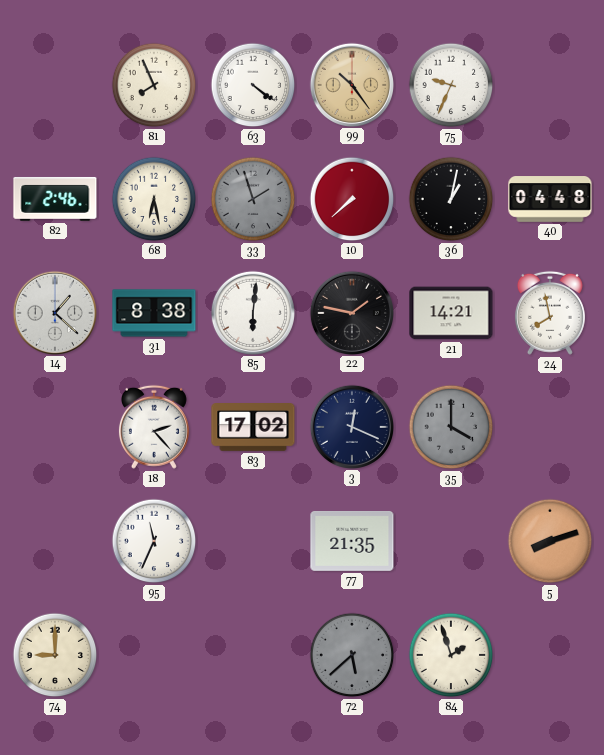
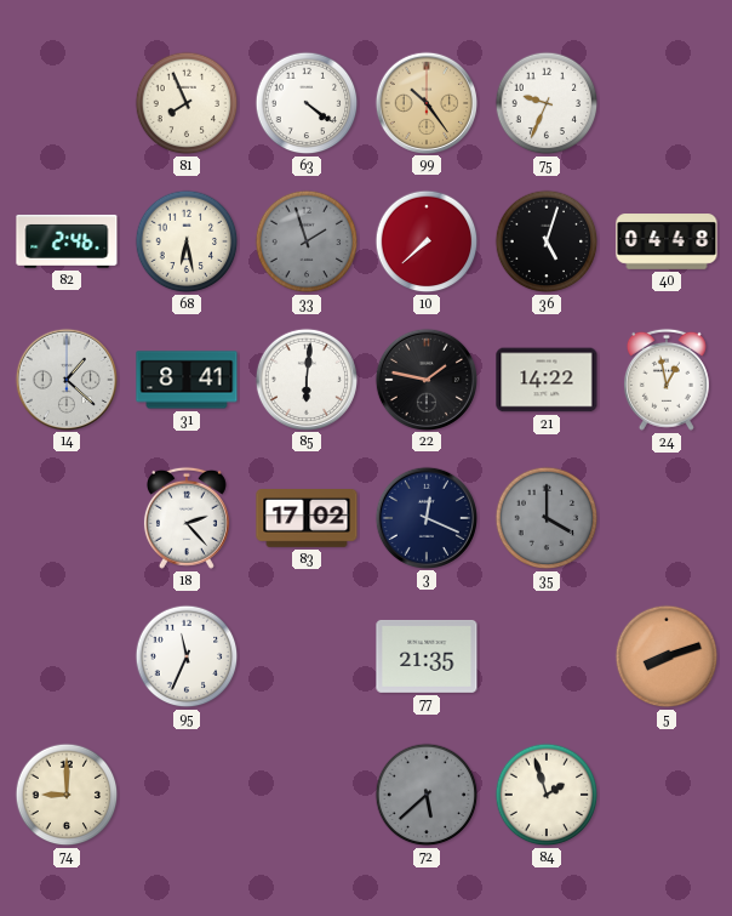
36: 1:02 -> 5:03
31: 8:38 -> 8:41
21: 14:21 -> 14:22
24: 7:58 -> 12:58
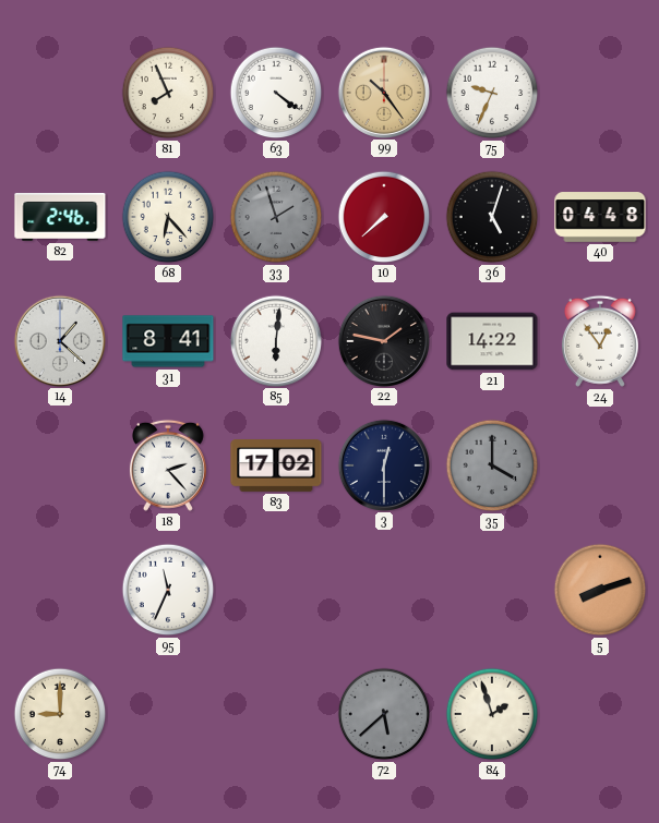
68: 6:28 -> 6:23
24: 12:58 -> 12:54
3: 12:19 -> 12:30
77: 21:35 -> none
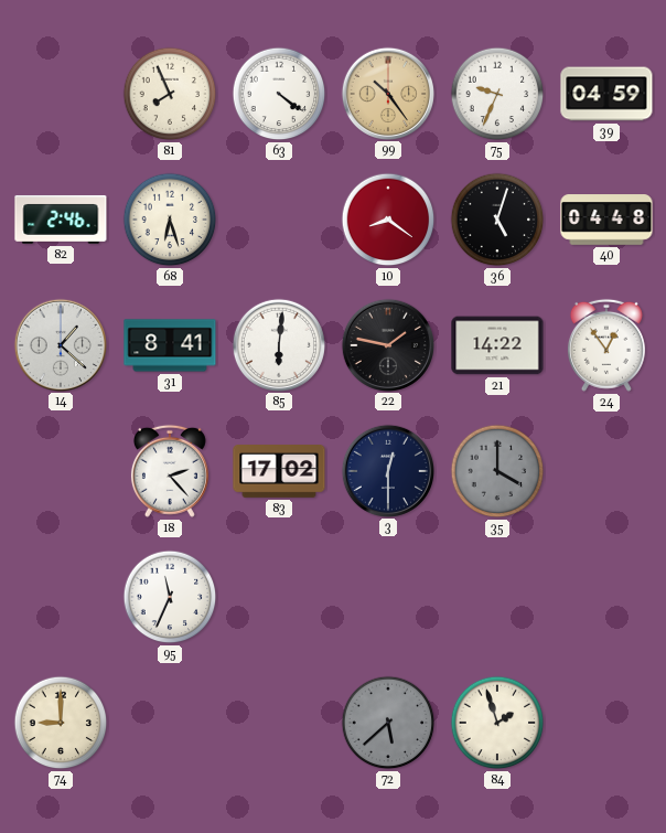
39: none -> 04:59
68: 6:23 -> 6:27
33: 1:57 -> none
10: 7:38 -> 8:21
5: 8:12 -> none
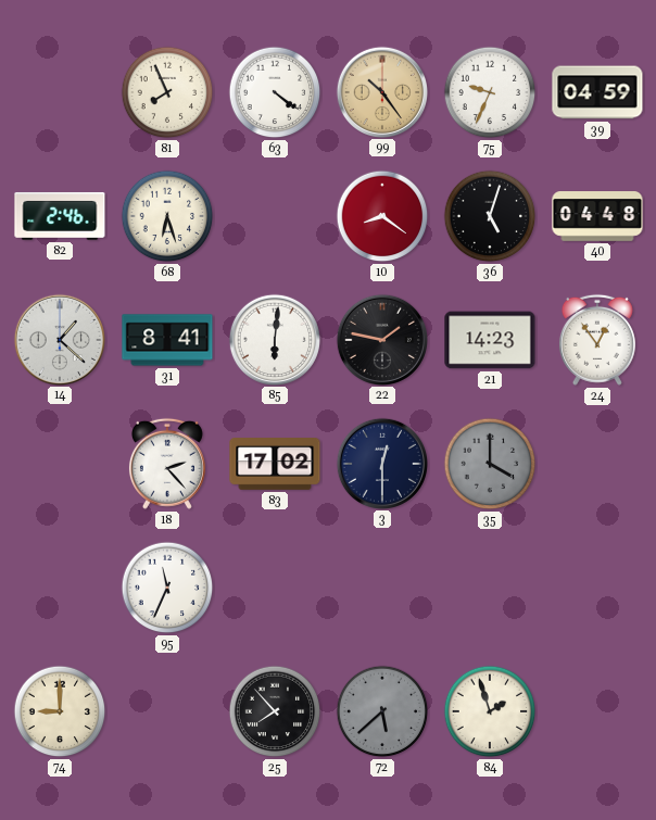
21: 14:22 -> 14:23
25: none -> 7:53
